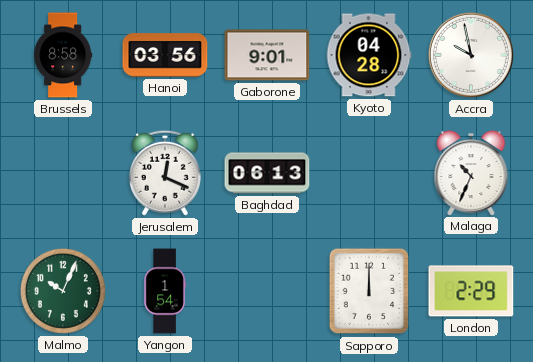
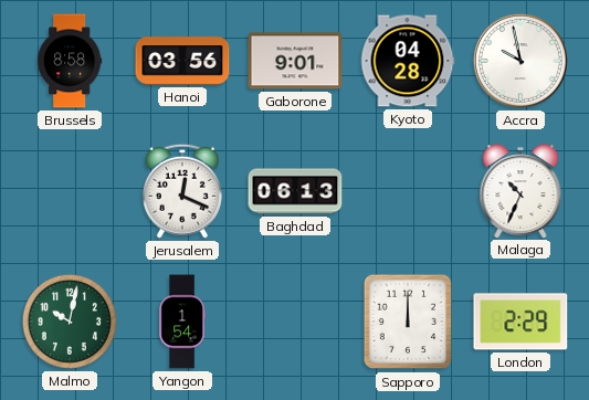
Malmo: 10:04 -> 10:02
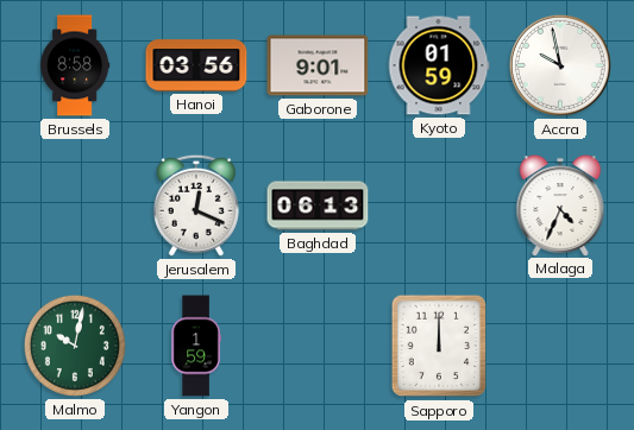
Kyoto: 04:28 -> 01:59
Malaga: 10:34 -> 4:34
Yangon: 1:54 -> 1:59
London: 2:29 -> none
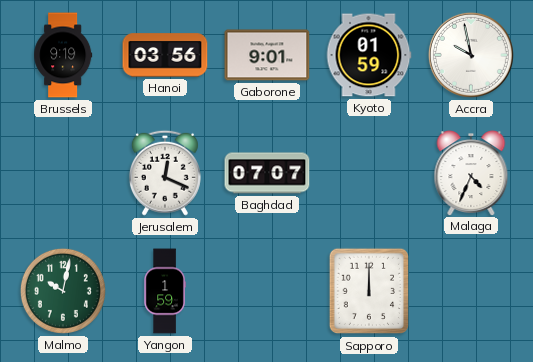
Brussels: 8:58 -> 9:19
Baghdad: 06:13 -> 07:07
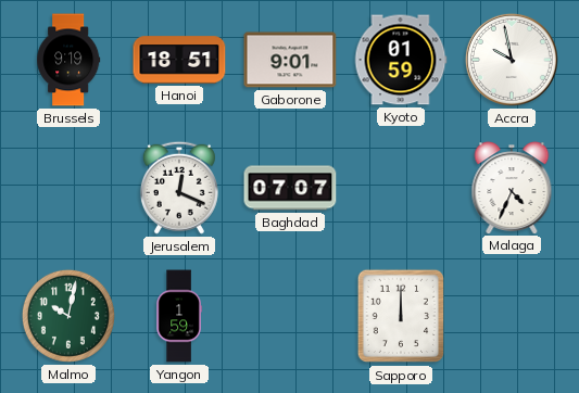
Hanoi: 03:56 -> 18:51
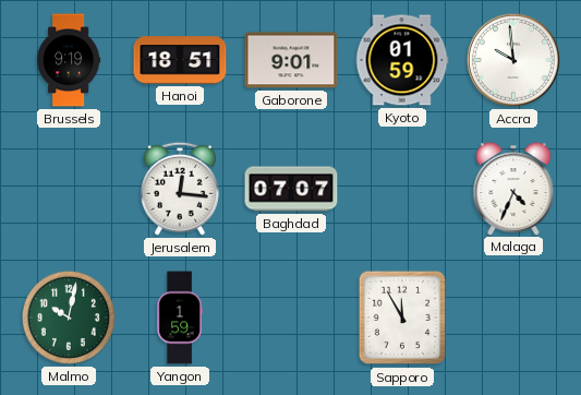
Accra: 9:58 -> 9:59
Jerusalem: 12:19 -> 12:16
Sapporo: 12:00 -> 11:55
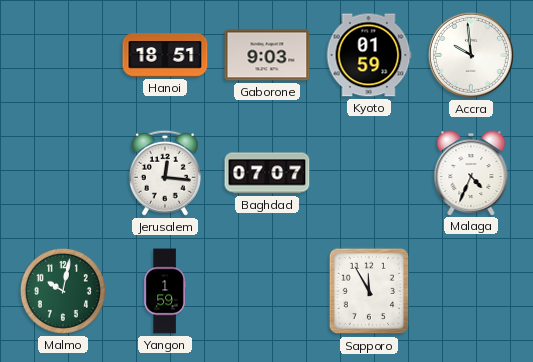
Brussels: 9:19 -> none
Gaborone: 9:01 -> 9:03
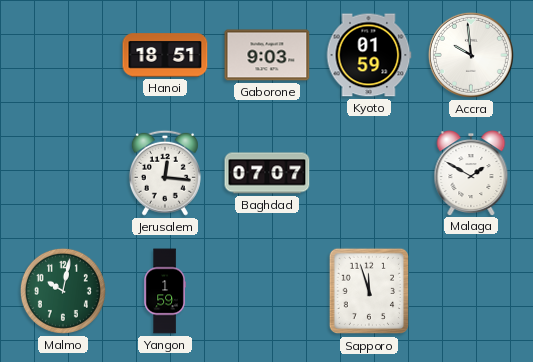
Malaga: 4:34 -> 1:50
Sapporo: 11:55 -> 11:57
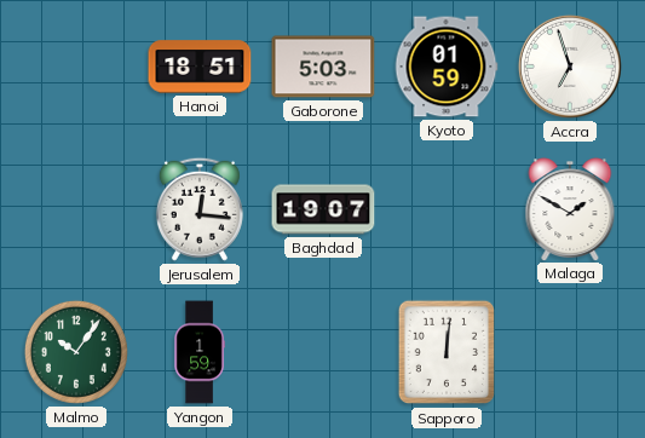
Gaborone: 9:03 -> 5:03
Accra: 9:59 -> 6:57
Baghdad: 07:07 -> 19:07
Malmo: 10:02 -> 10:06
Sapporo: 11:57 -> 12:01
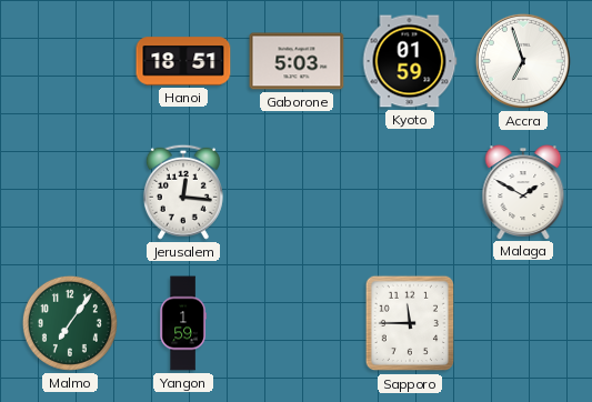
Baghdad: 19:07 -> none
Malmo: 10:06 -> 7:06
Sapporo: 12:01 -> 11:45
